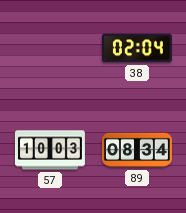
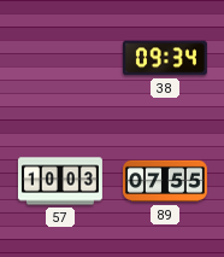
38: 02:04 -> 09:34
89: 08:34 -> 07:55
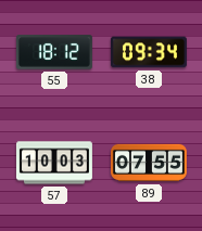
55: none -> 18:12
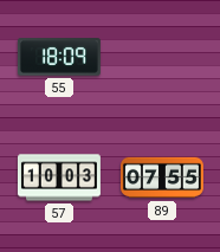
55: 18:12 -> 18:09
38: 09:34 -> none
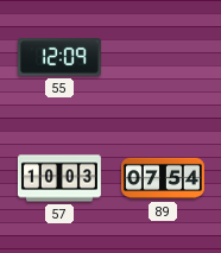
55: 18:09 -> 12:09
89: 07:55 -> 07:54
